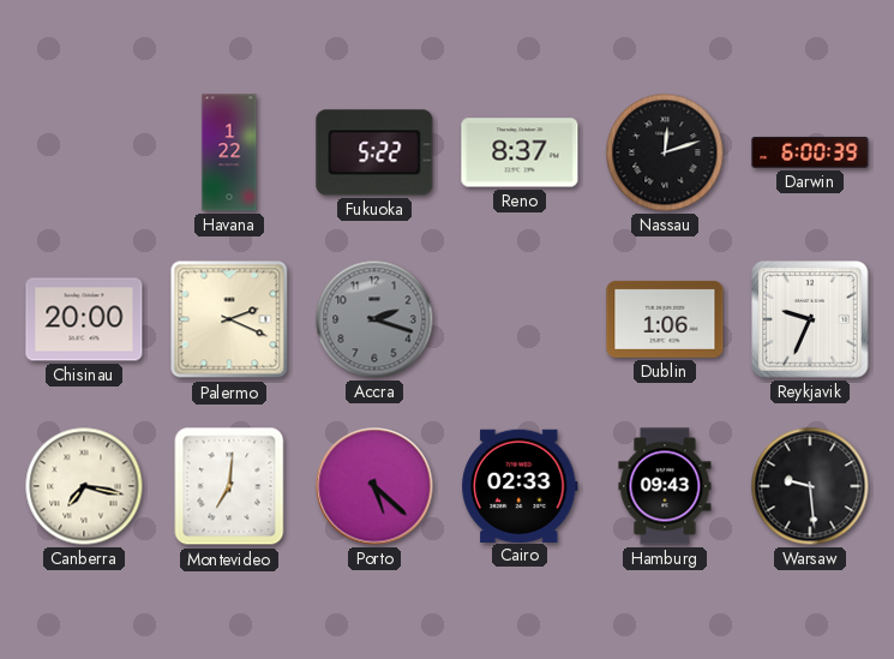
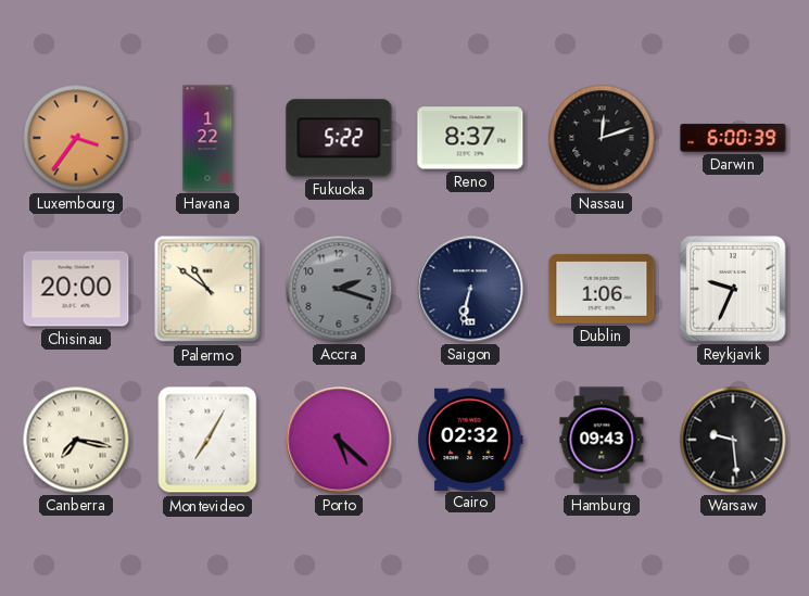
Luxembourg: none -> 3:36
Palermo: 2:19 -> 10:51
Saigon: none -> 6:32
Montevideo: 7:01 -> 7:05
Cairo: 02:33 -> 02:32
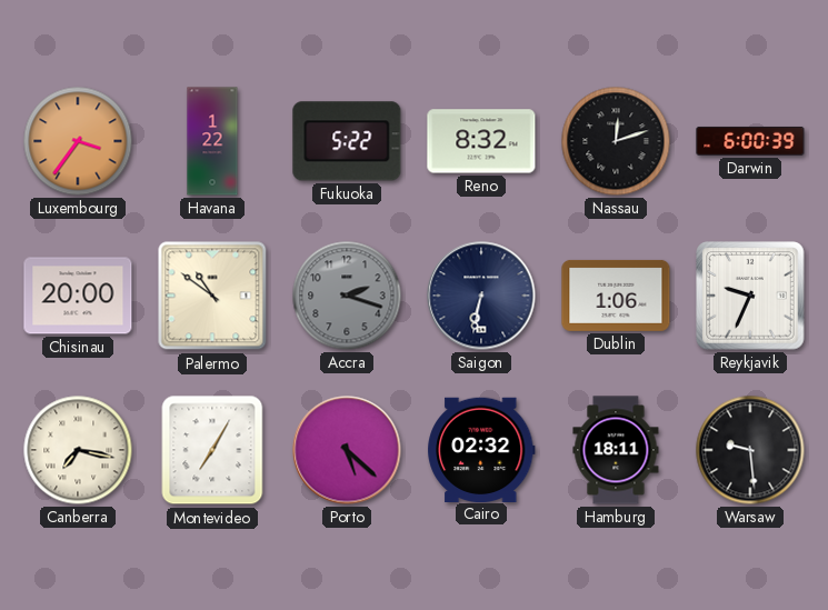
Reno: 8:37 -> 8:32
Hamburg: 09:43 -> 18:11
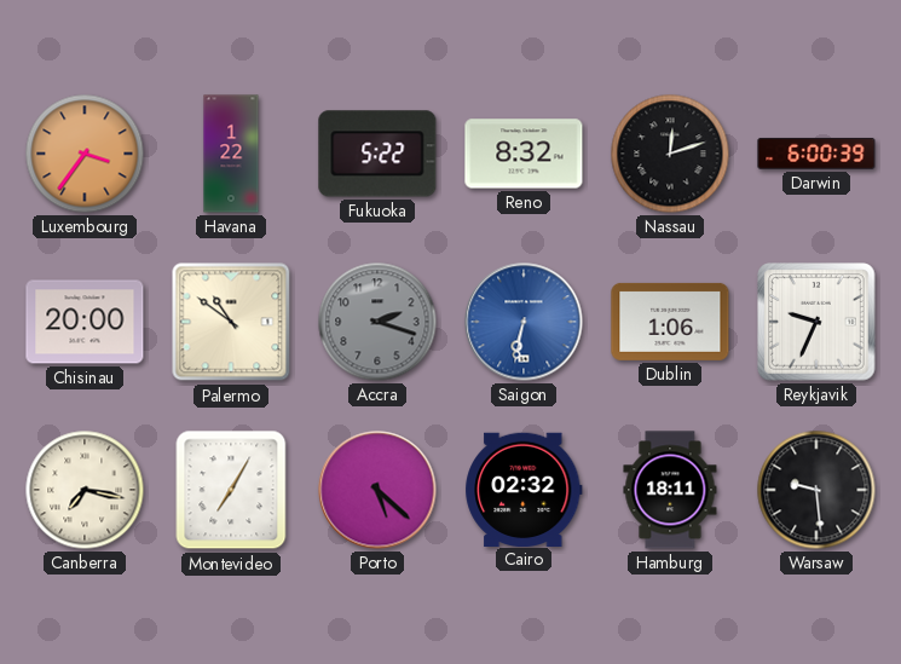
Saigon dial: navy -> blue
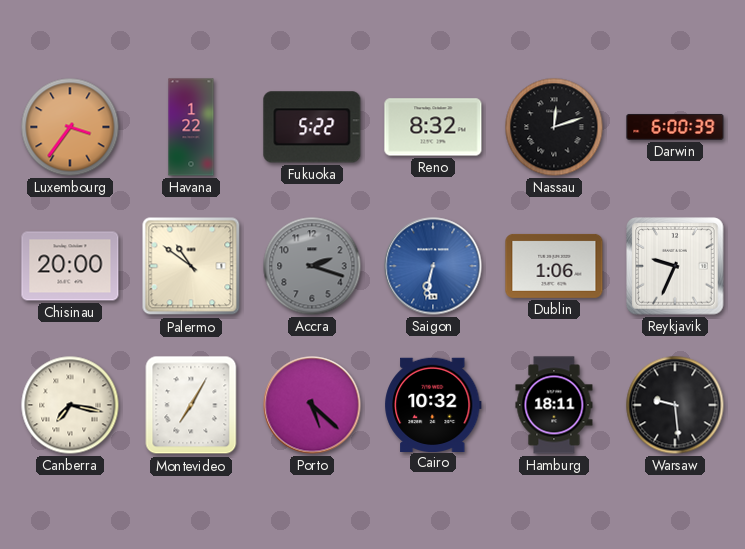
Cairo: 02:32 -> 10:32
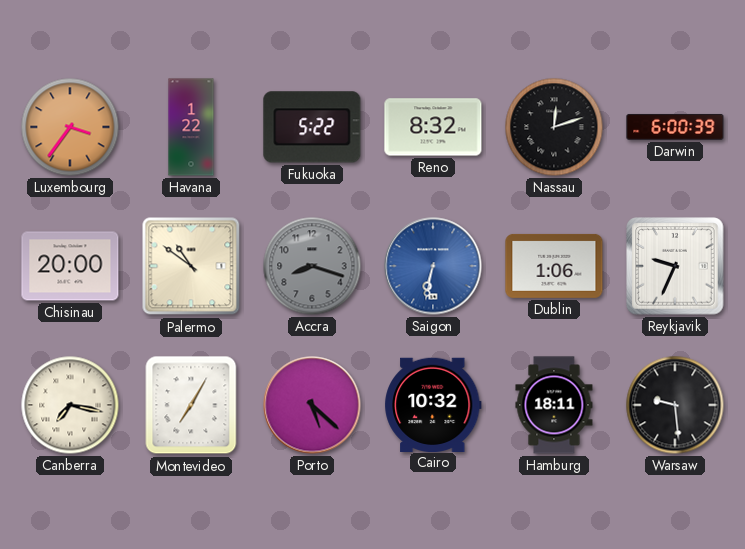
Accra: 2:18 -> 8:18
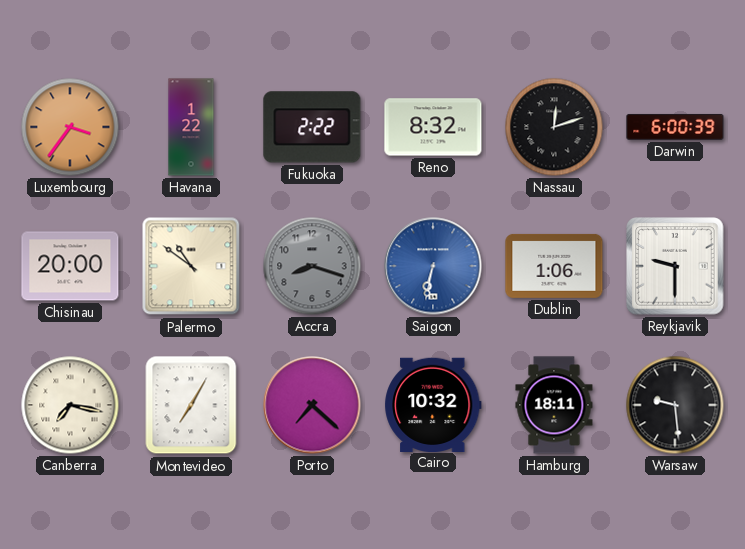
Fukuoka: 5:22 -> 2:22
Reykjavik: 9:34 -> 9:30
Porto: 5:22 -> 7:22
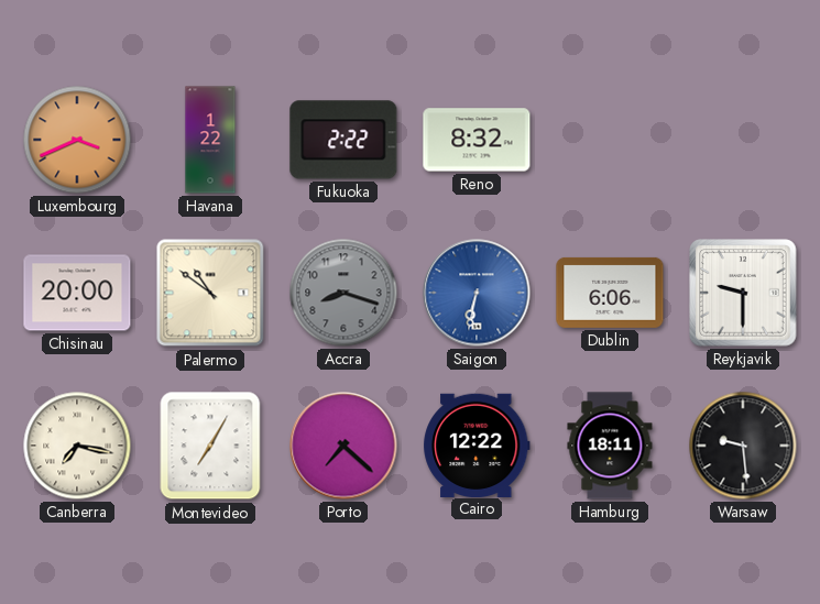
Luxembourg: 3:36 -> 3:41
Nassau: 12:12 -> none
Darwin: 6:00 -> none
Dublin: 1:06 -> 6:06
Cairo: 10:32 -> 12:22
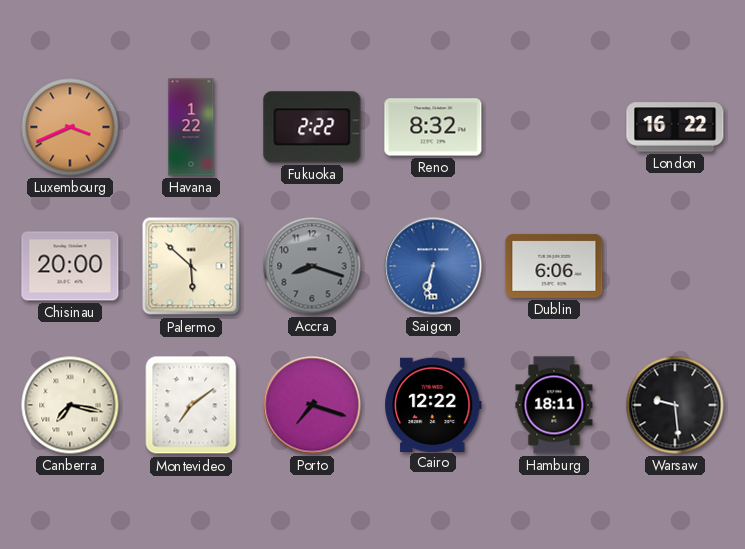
London: none -> 16:22
Palermo: 10:51 -> 5:52
Reykjavik: 9:30 -> none
Montevideo: 7:05 -> 7:09
Porto: 7:22 -> 7:18
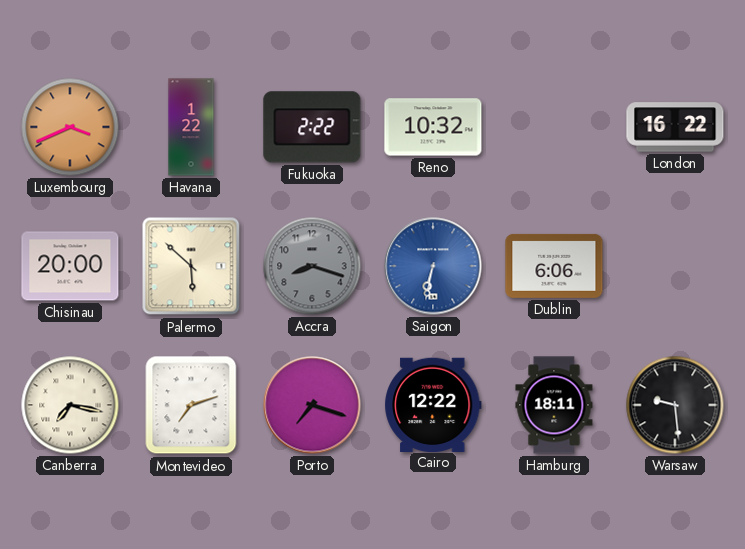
Reno: 8:32 -> 10:32
Montevideo: 7:09 -> 7:12
